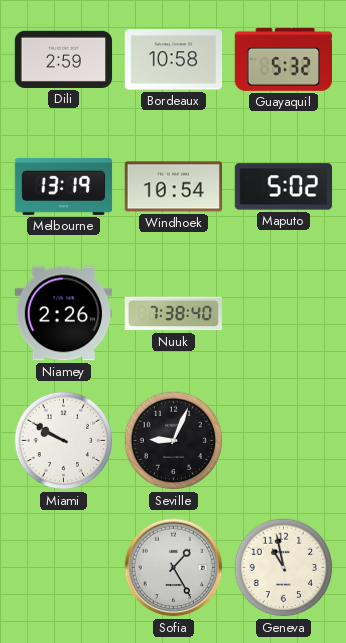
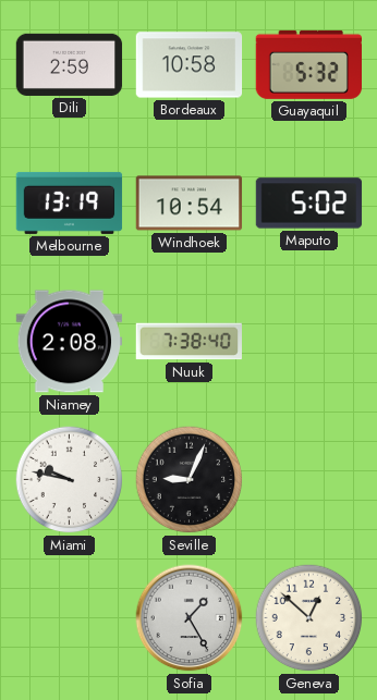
Niamey: 2:26 -> 2:08
Miami: 9:50 -> 9:47
Geneva: 10:58 -> 12:52
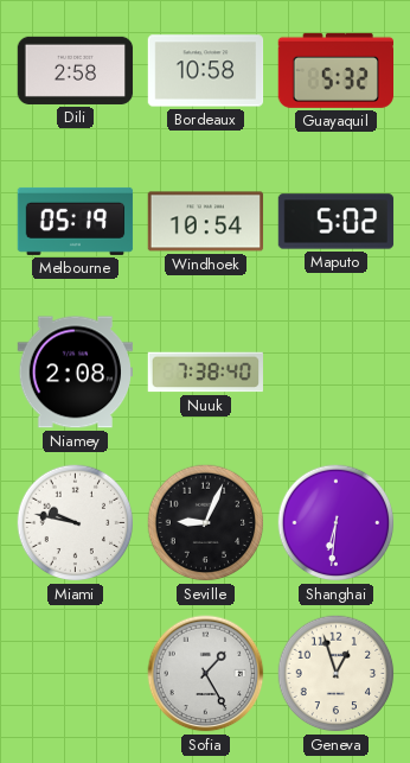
Dili: 2:59 -> 2:58
Melbourne: 13:19 -> 05:19
Shanghai: none -> 6:31
Geneva: 12:52 -> 12:57
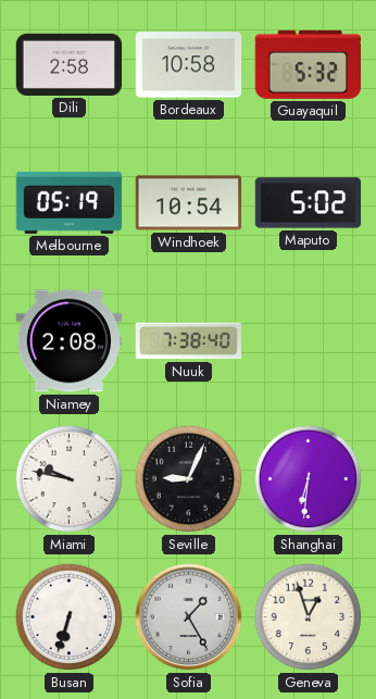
Busan: none -> 6:33
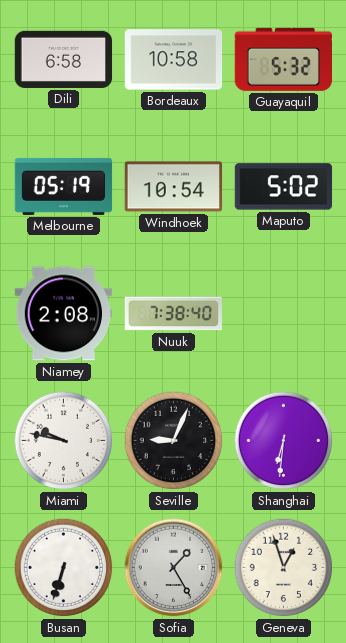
Dili: 2:58 -> 6:58
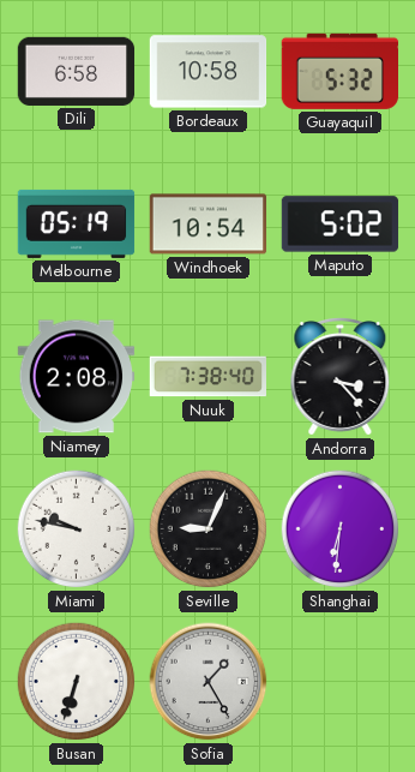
Andorra: none -> 3:23
Geneva: 12:57 -> none
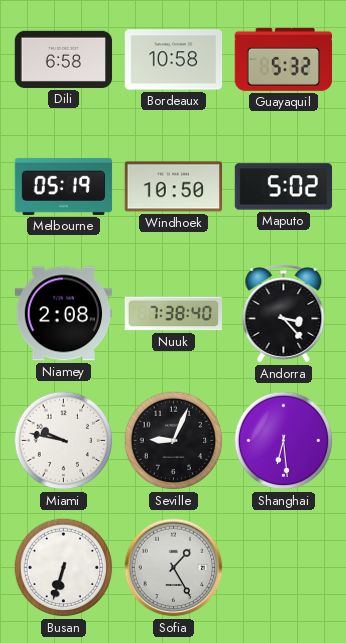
Windhoek: 10:54 -> 10:50
Shanghai: 6:31 -> 6:29
